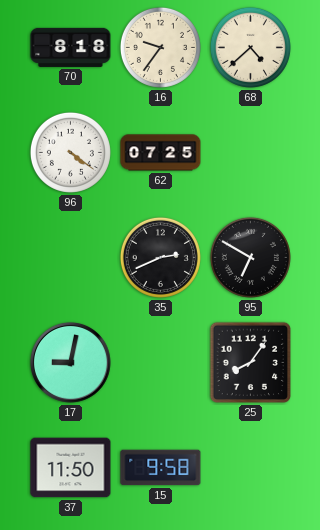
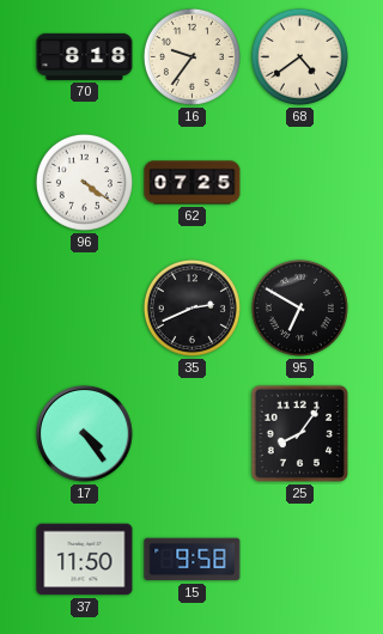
68: 4:38 -> 4:39
17: 9:02 -> 4:24
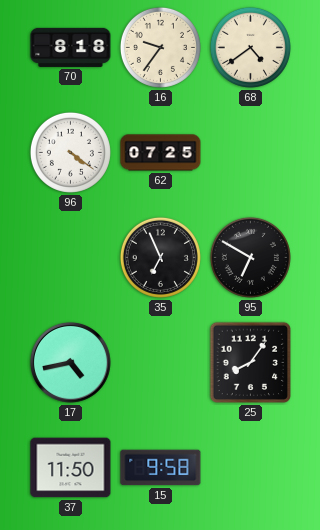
35: 2:41 -> 6:56
17: 4:24 -> 4:43
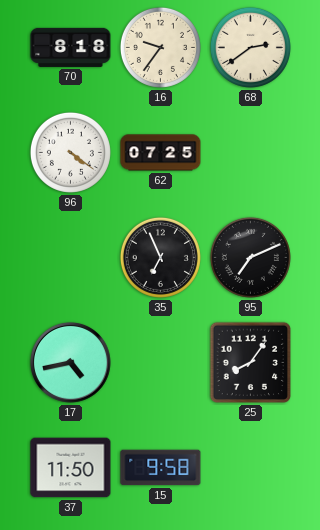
68: 4:39 -> 2:39
95: 6:50 -> 7:11
